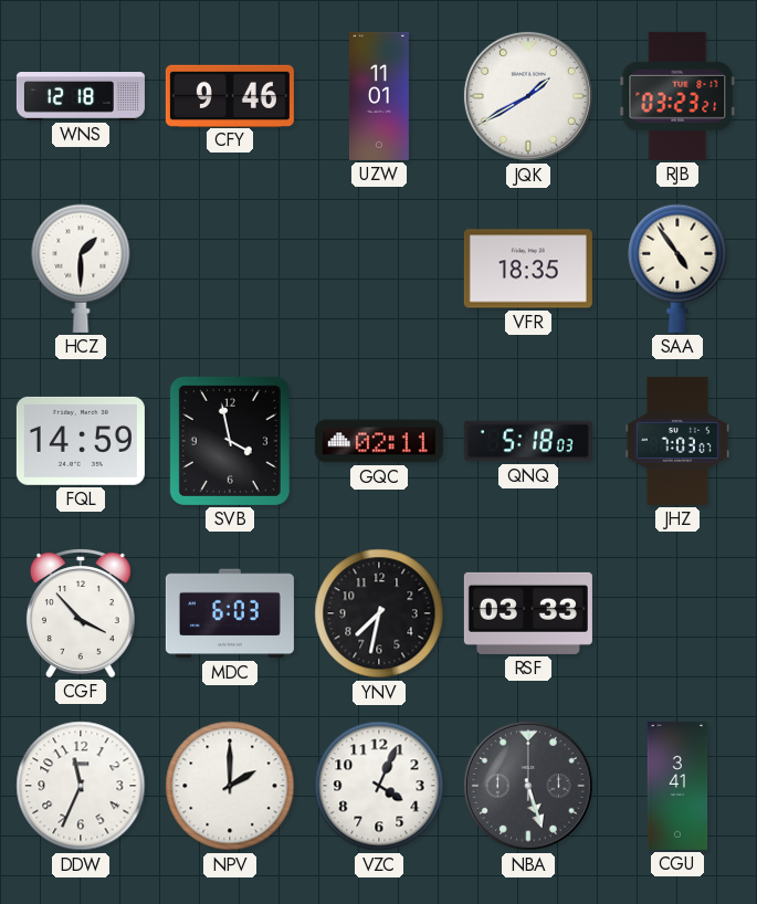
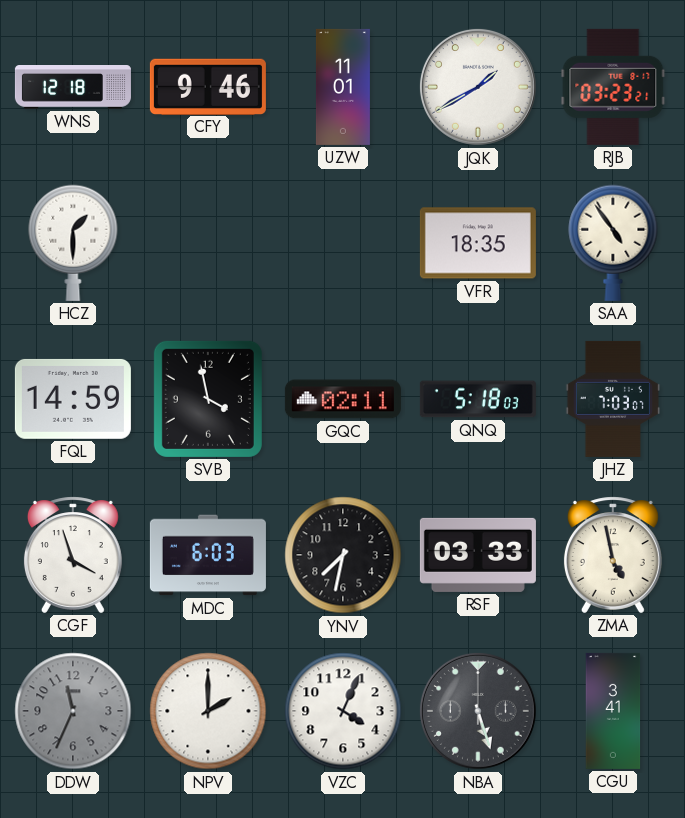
CGF: 3:53 -> 3:57
ZMA: none -> 4:58
DDW dial: white -> grey
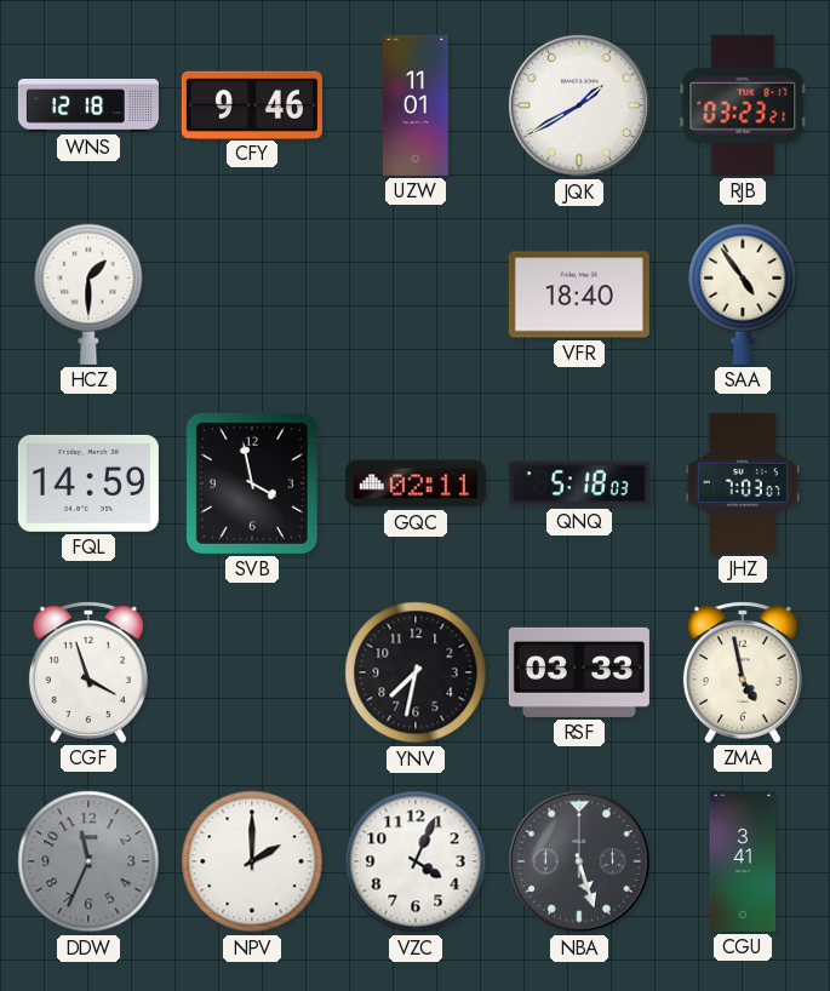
VFR: 18:35 -> 18:40
MDC: 6:03 -> none
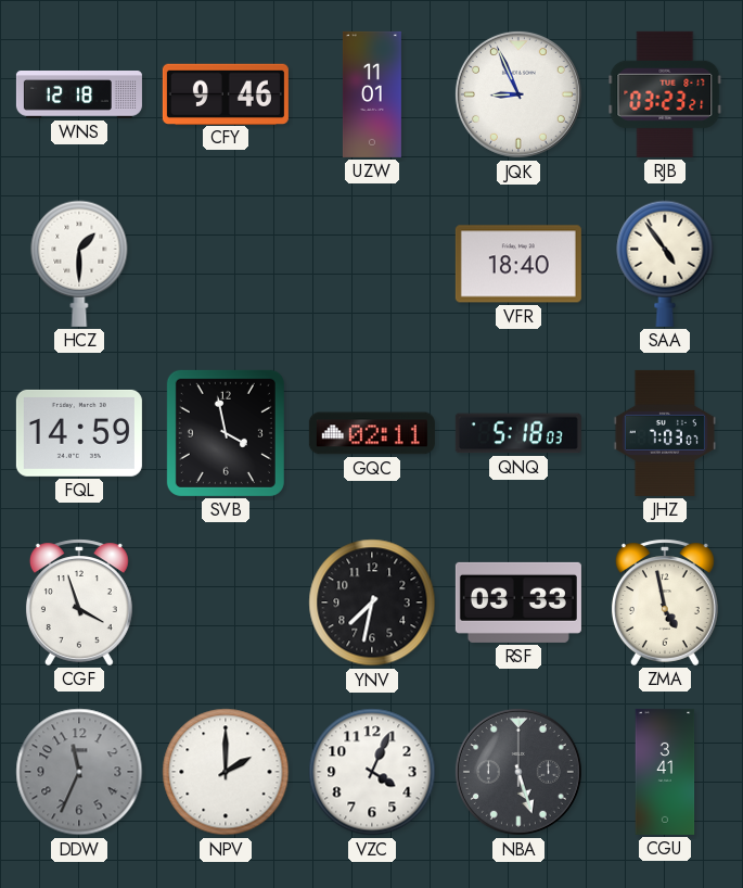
JQK: 1:40 -> 8:56
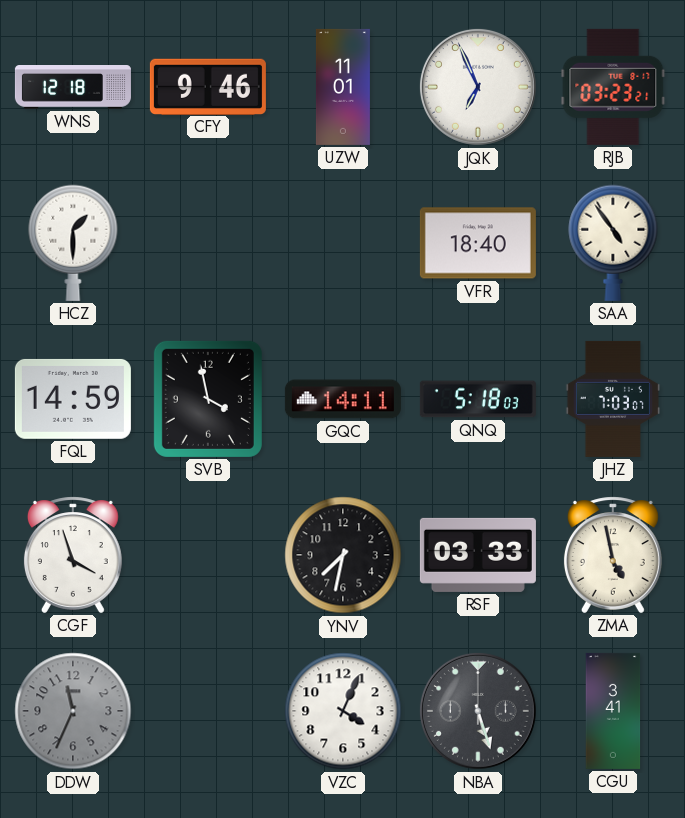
JQK: 8:56 -> 6:56
GQC: 02:11 -> 14:11
NPV: 2:00 -> none
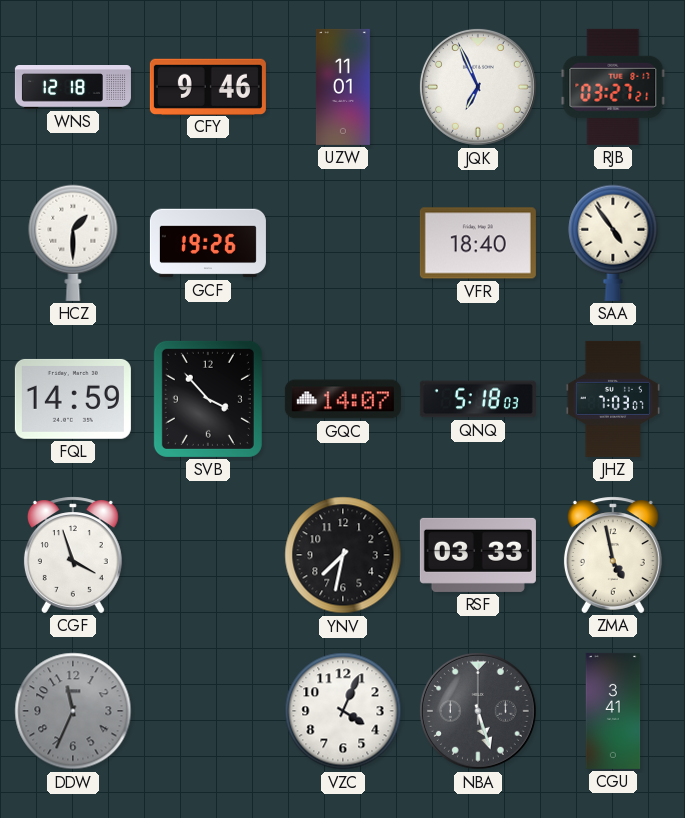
RJB: 03:23 -> 03:27
GCF: none -> 19:26
SVB: 3:58 -> 3:53
GQC: 14:11 -> 14:07
